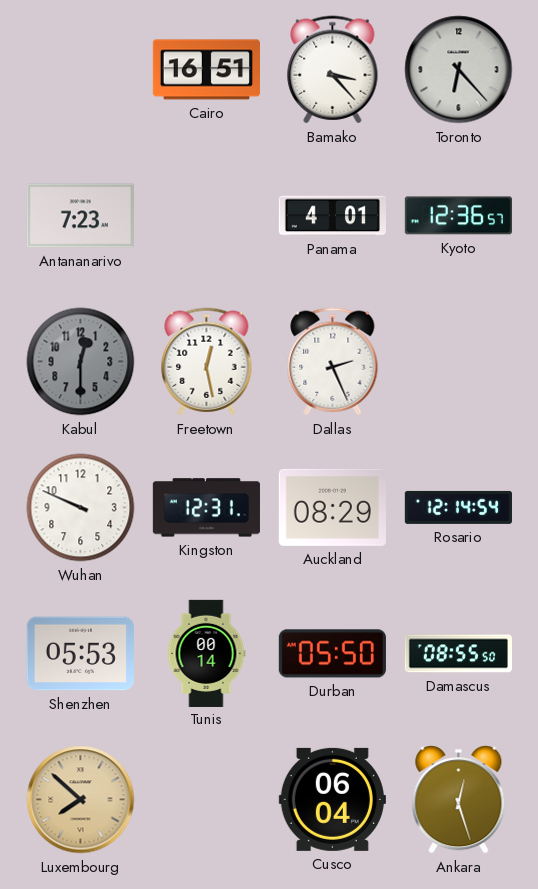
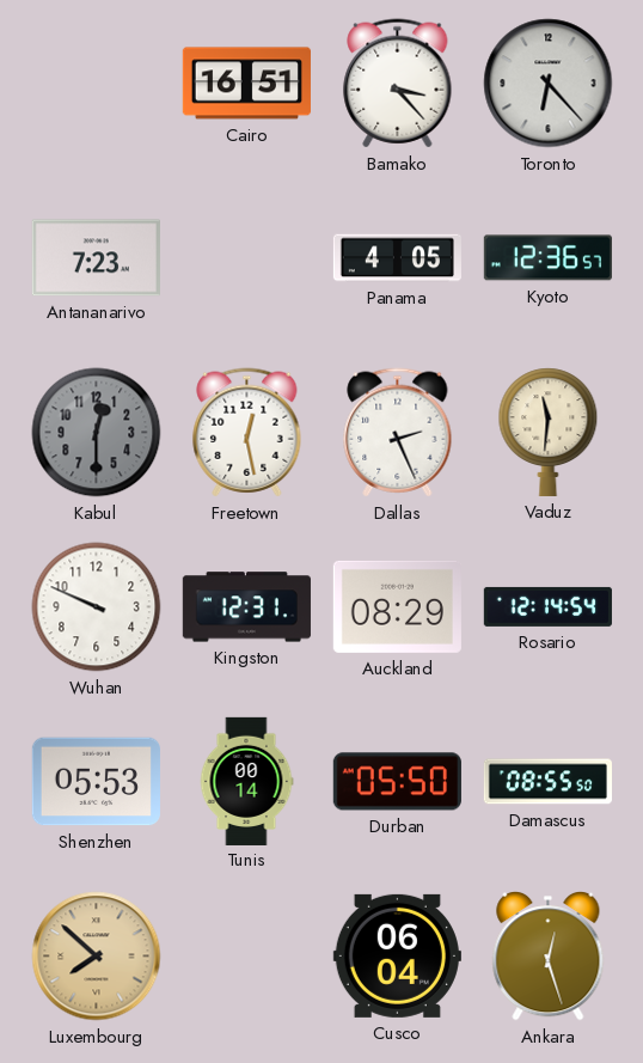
Panama: 4:01 -> 4:05
Vaduz: none -> 11:31
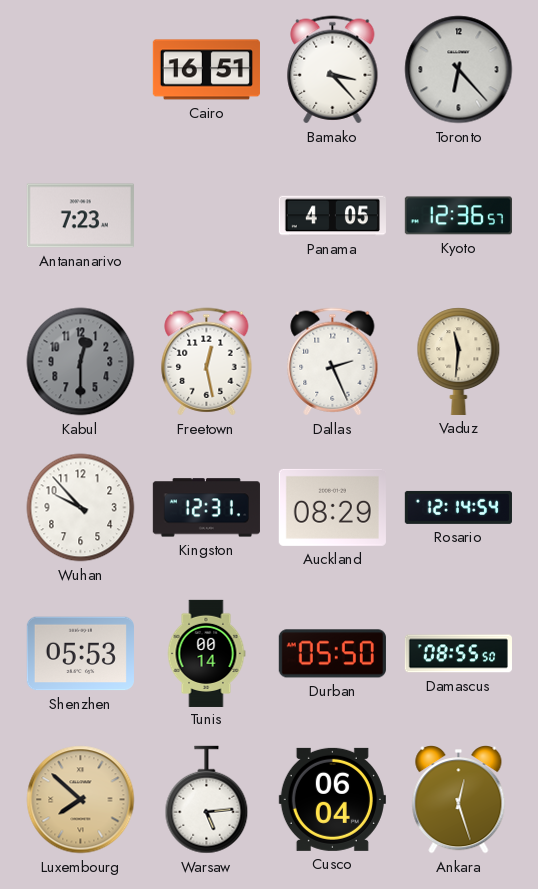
Wuhan: 9:49 -> 9:53
Warsaw: none -> 5:14
